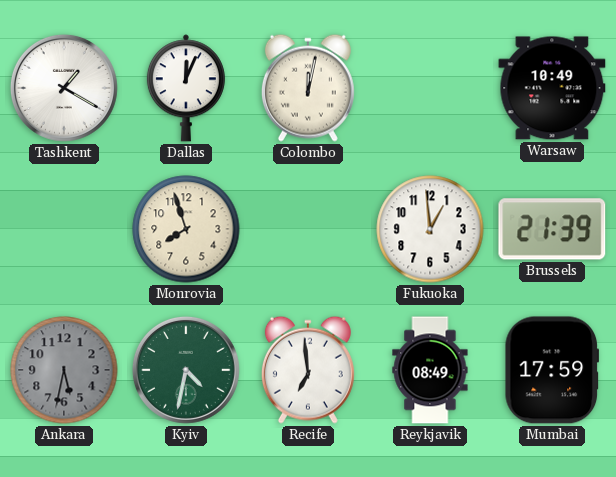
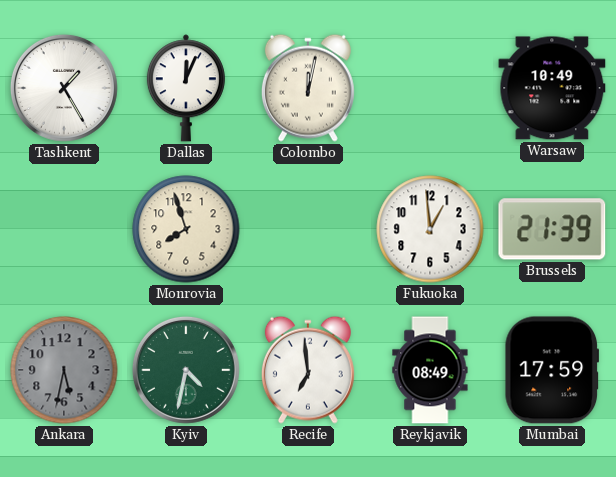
Tashkent: 1:20 -> 1:25
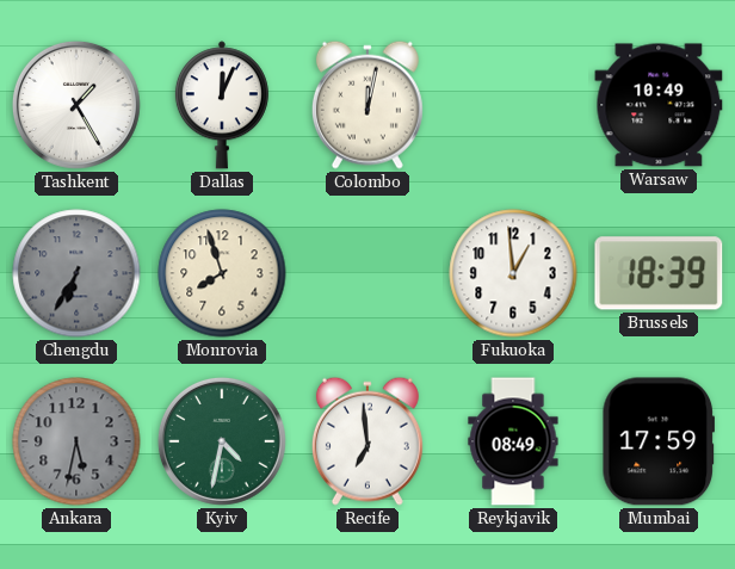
Chengdu: none -> 6:35
Brussels: 21:39 -> 18:39
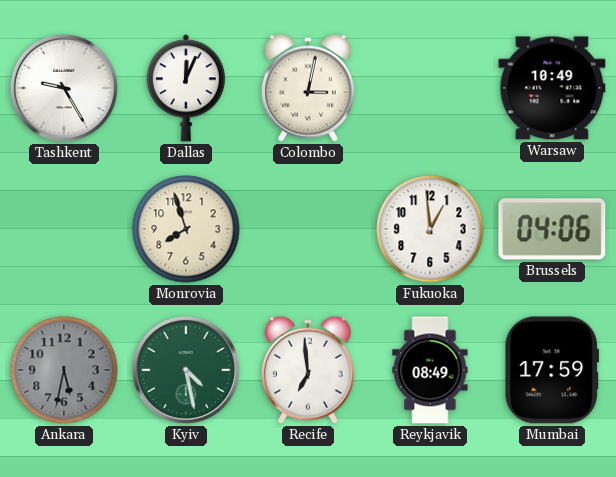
Tashkent: 1:25 -> 9:25
Colombo: 12:02 -> 3:02
Chengdu: 6:35 -> none
Brussels: 18:39 -> 04:06
Kyiv: 4:32 -> 4:28
